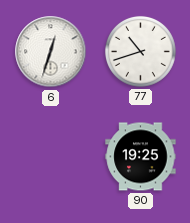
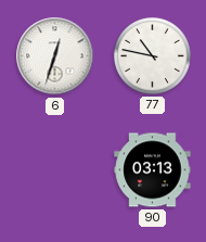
77: 10:42 -> 10:47
90: 19:25 -> 03:13
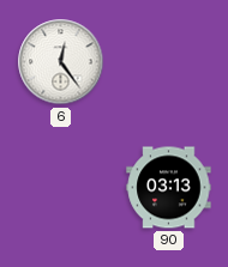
6: 12:33 -> 12:24
77: 10:47 -> none
